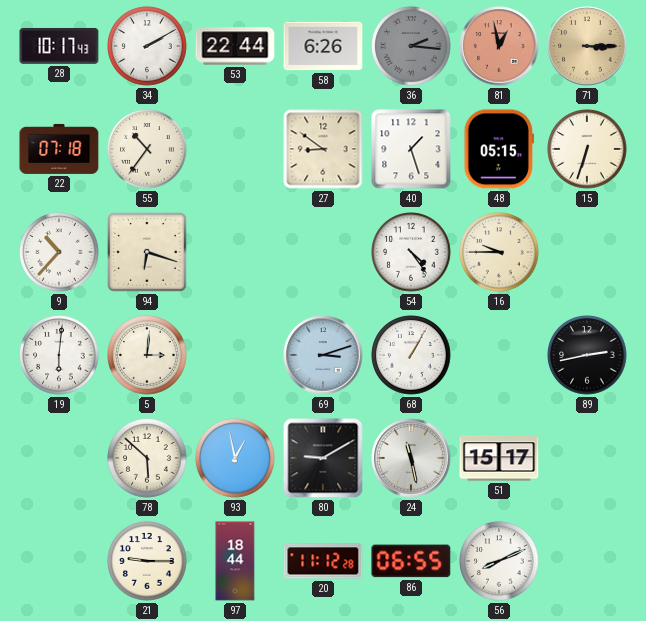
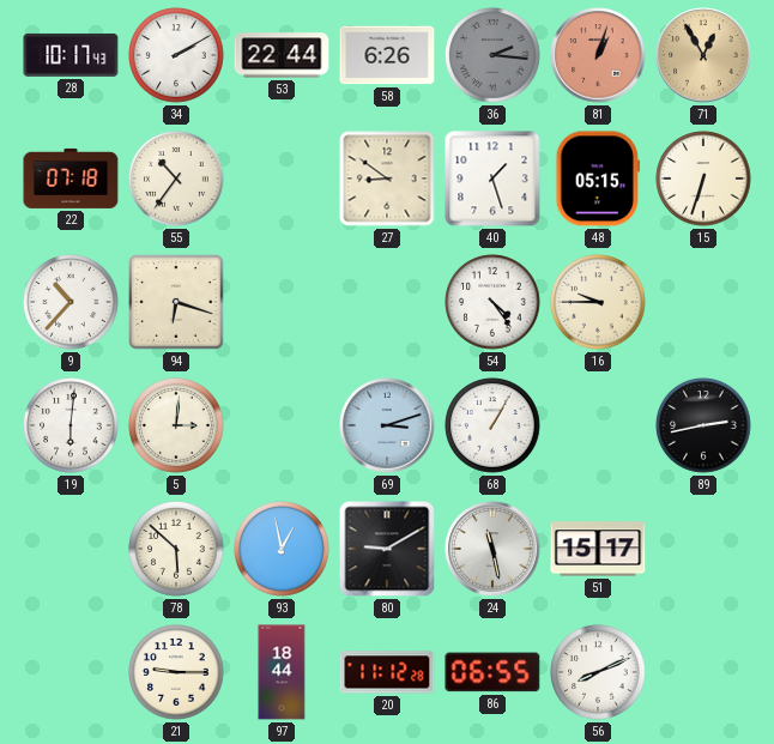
81: 12:58 -> 1:03
71: 3:15 -> 12:55
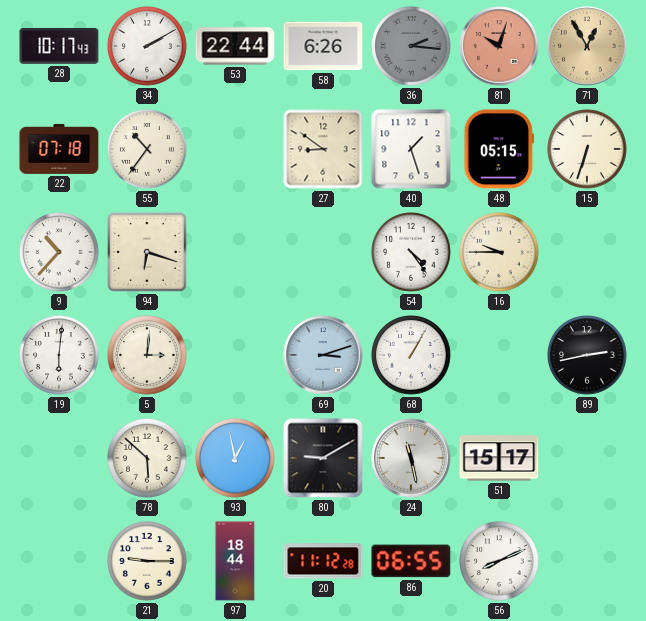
81: 1:03 -> 10:03
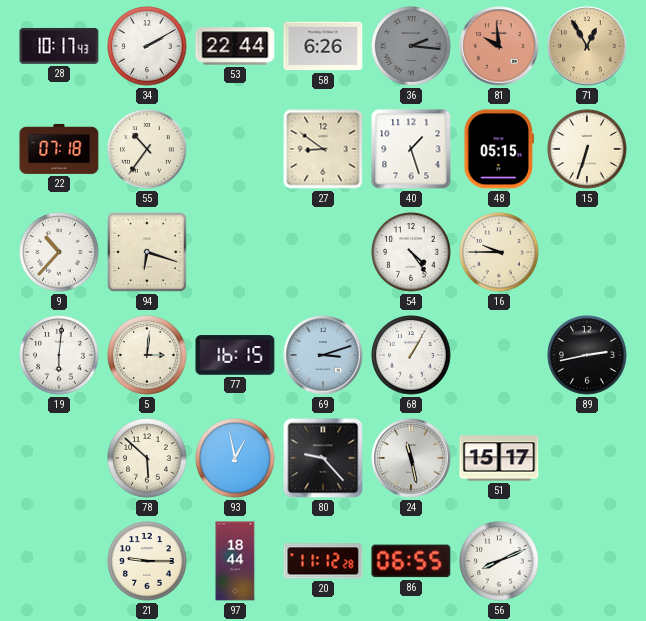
81: 10:03 -> 9:59
77: none -> 16:15
80: 9:10 -> 9:23
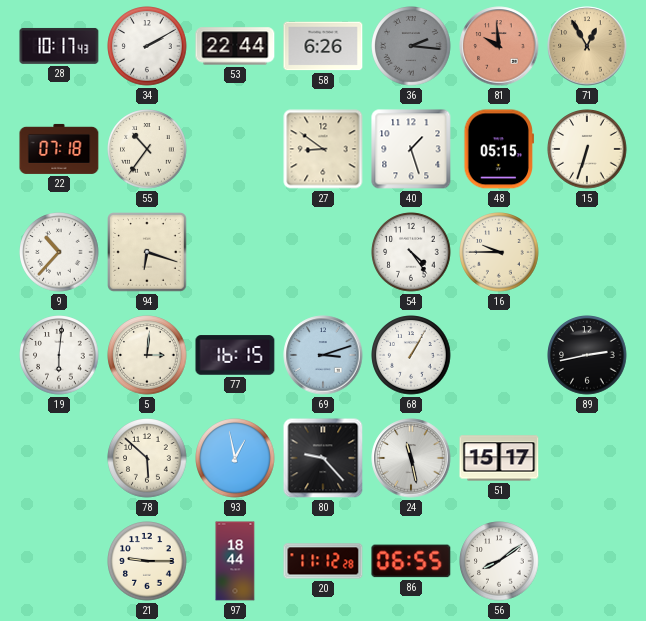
56: 8:11 -> 8:09
